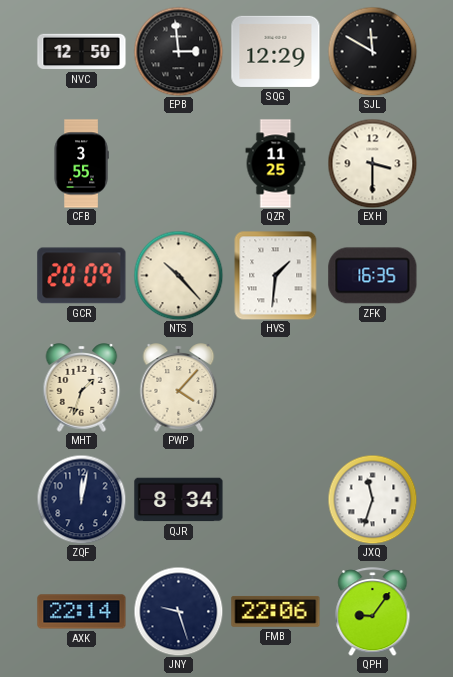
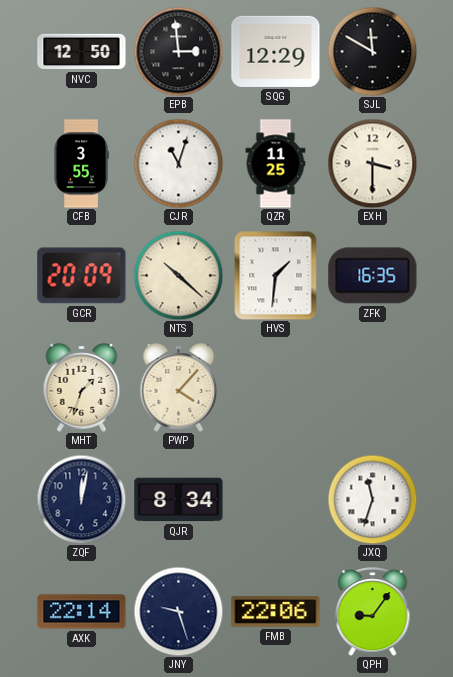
CJR: none -> 11:03
NTS: 10:23 -> 10:22
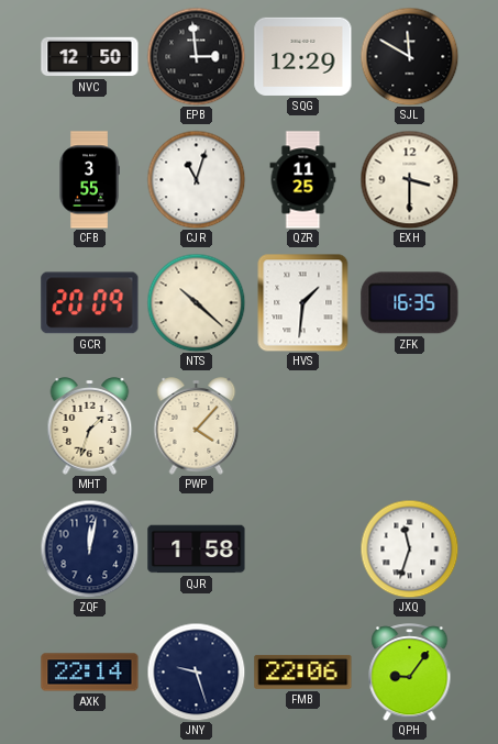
QJR: 8:34 -> 1:58
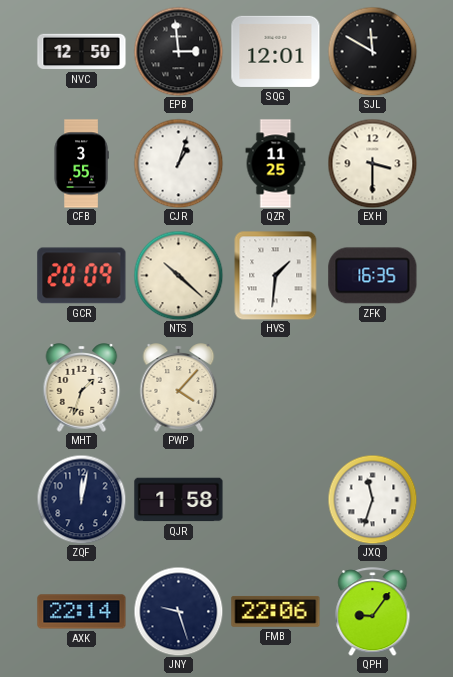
SQG: 12:29 -> 12:01
CJR: 11:03 -> 1:03
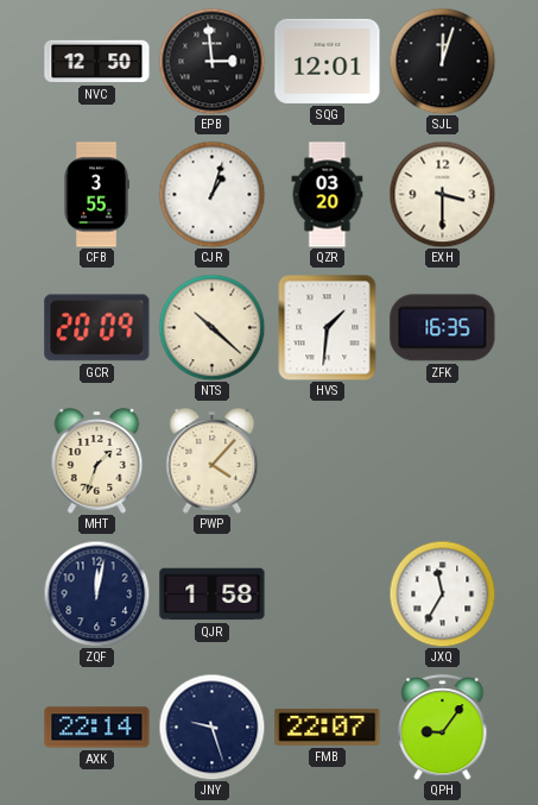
SJL: 11:50 -> 12:03
QZR: 11:25 -> 03:20
JXQ: 11:33 -> 11:35
FMB: 22:06 -> 22:07
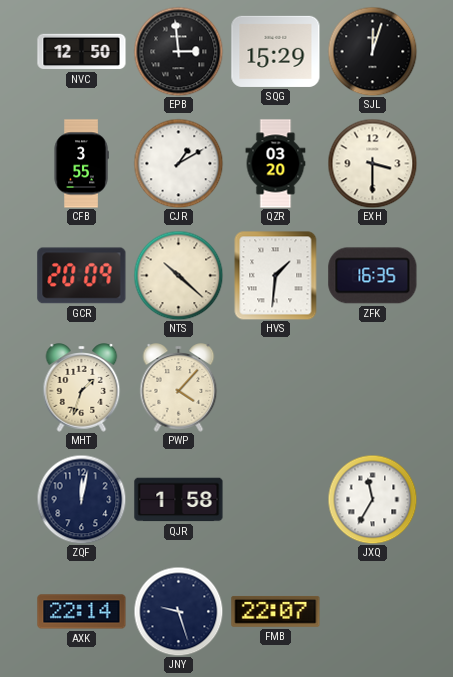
SQG: 12:01 -> 15:29
CJR: 1:03 -> 1:10
QPH: 9:06 -> none
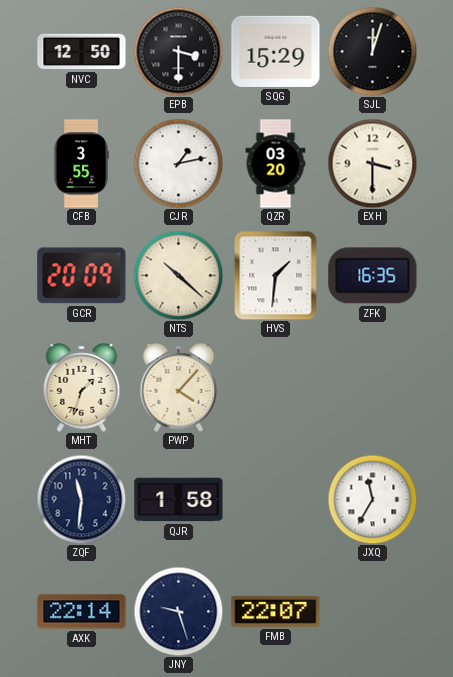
EPB: 2:59 -> 3:30
CJR: 1:10 -> 1:13
ZQF: 12:02 -> 11:31
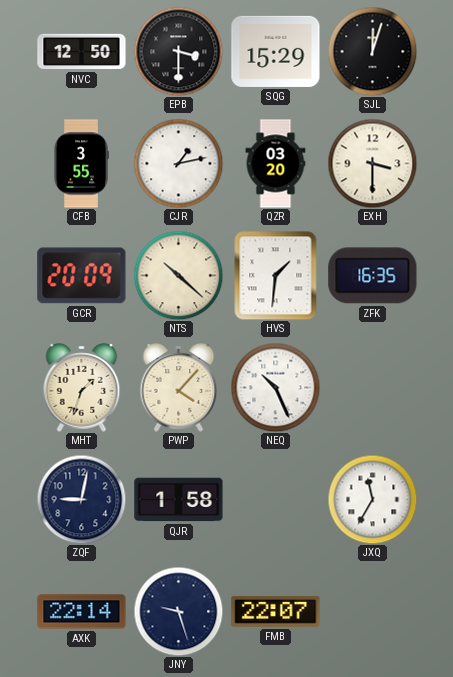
NEQ: none -> 10:26
ZQF: 11:31 -> 9:02
